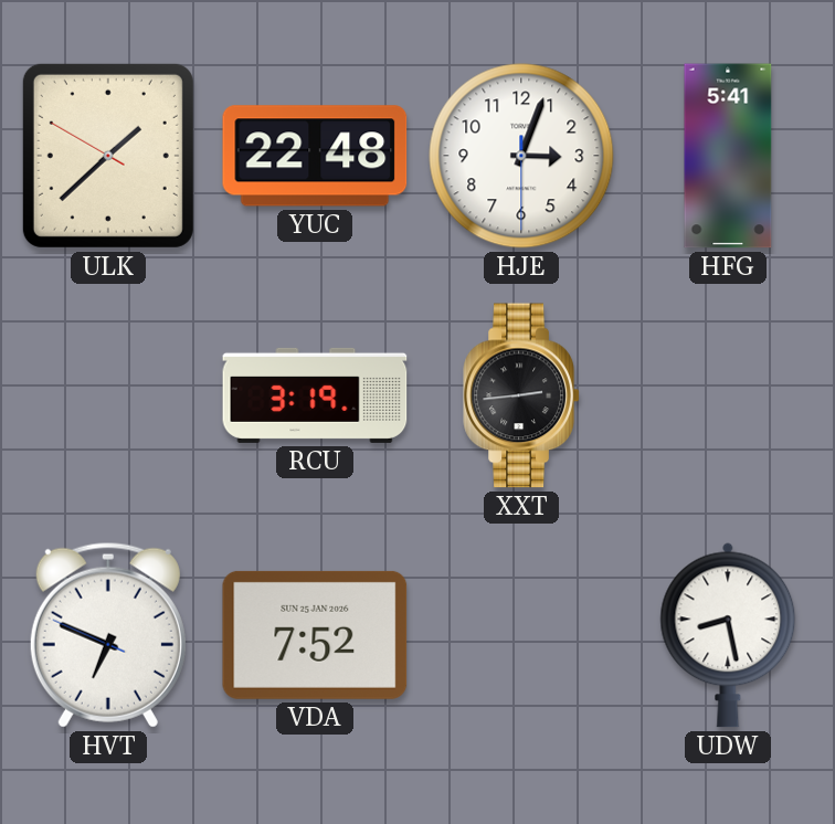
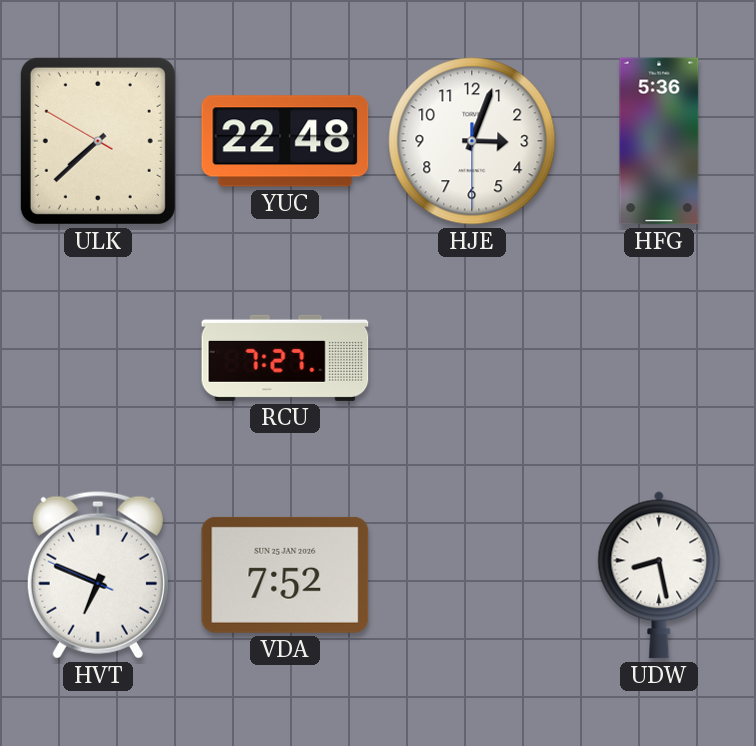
ULK: 1:37 -> 7:37
HFG: 5:41 -> 5:36
RCU: 3:19 -> 7:27
XXT: 2:44 -> none
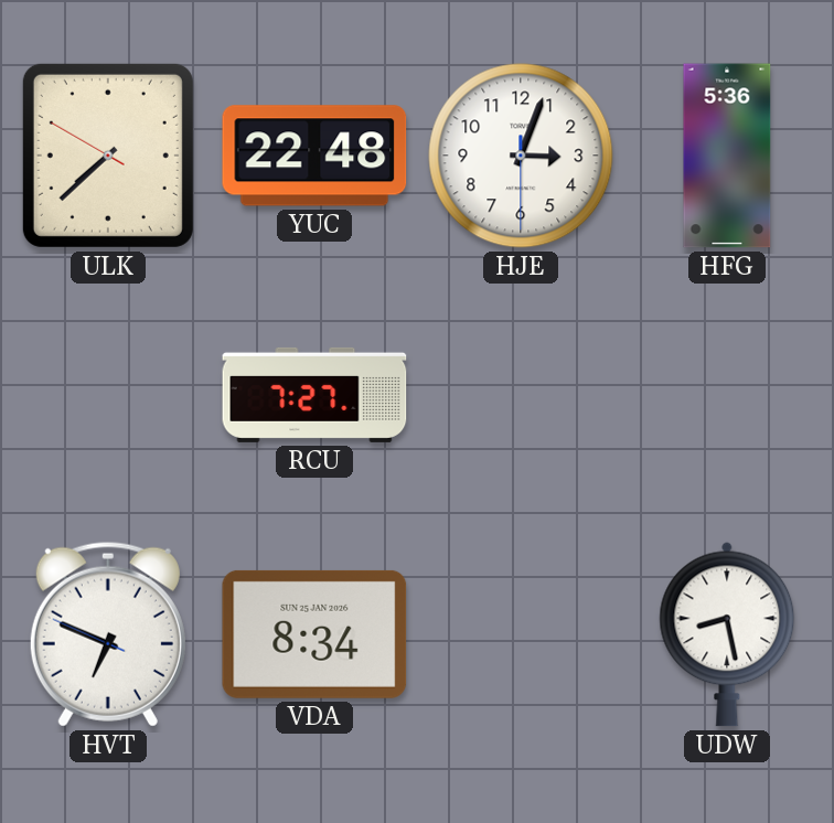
VDA: 7:52 -> 8:34
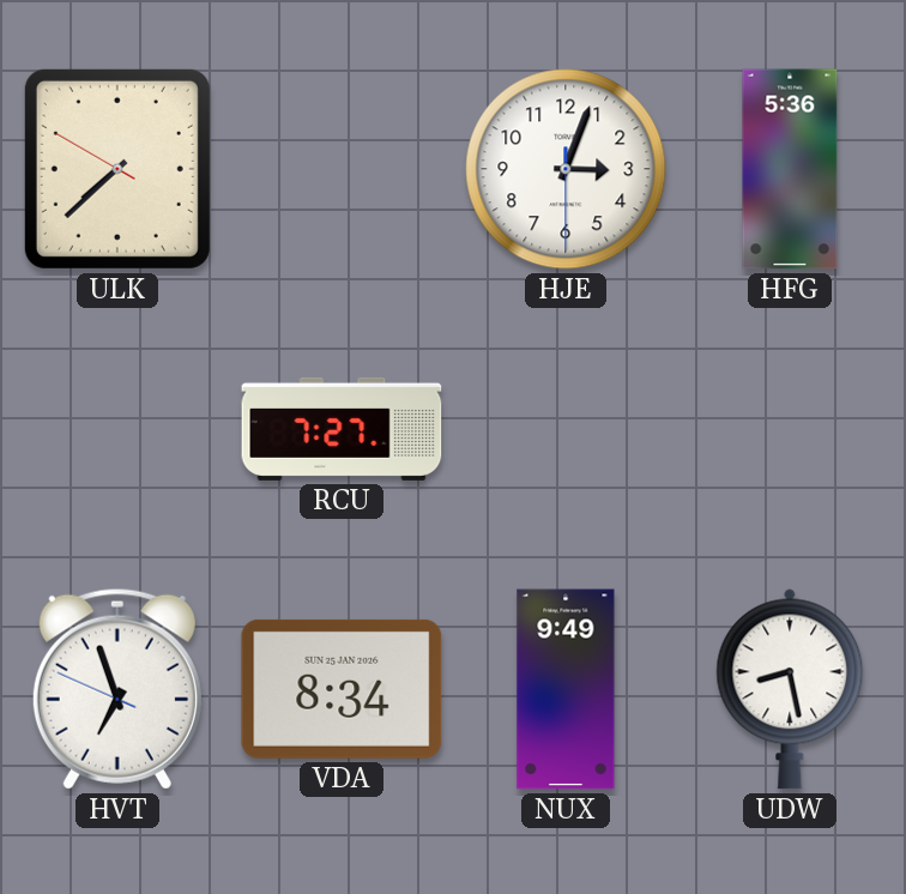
YUC: 22:48 -> none
HVT: 6:48 -> 6:56
NUX: none -> 9:49
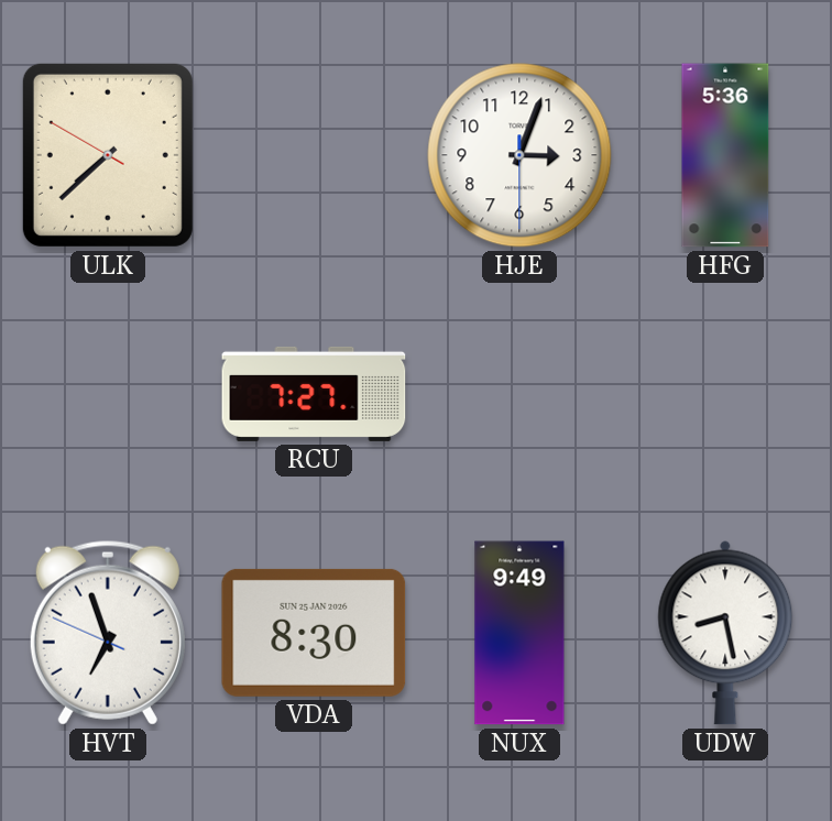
VDA: 8:34 -> 8:30
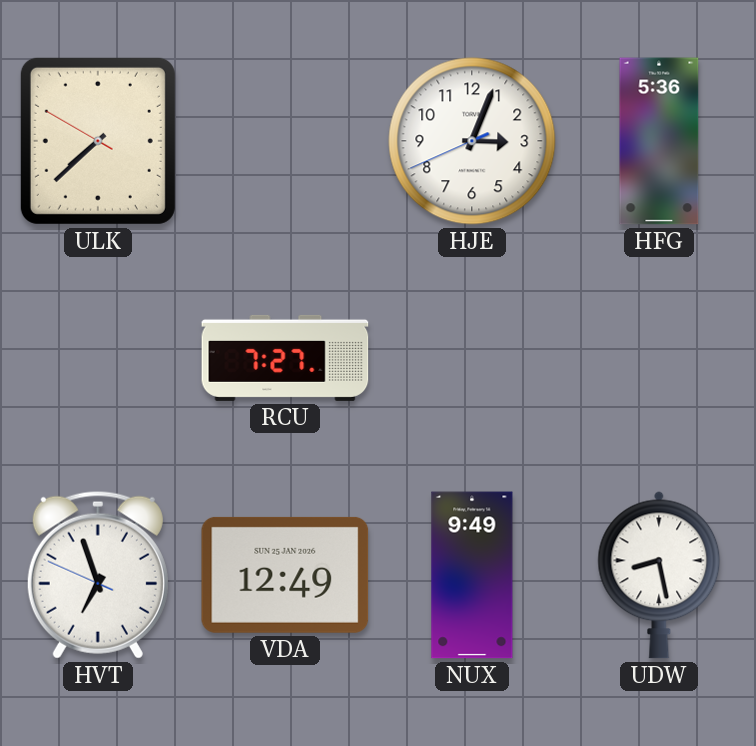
HJE: 3:03:30 -> 3:03:41
VDA: 8:30 -> 12:49
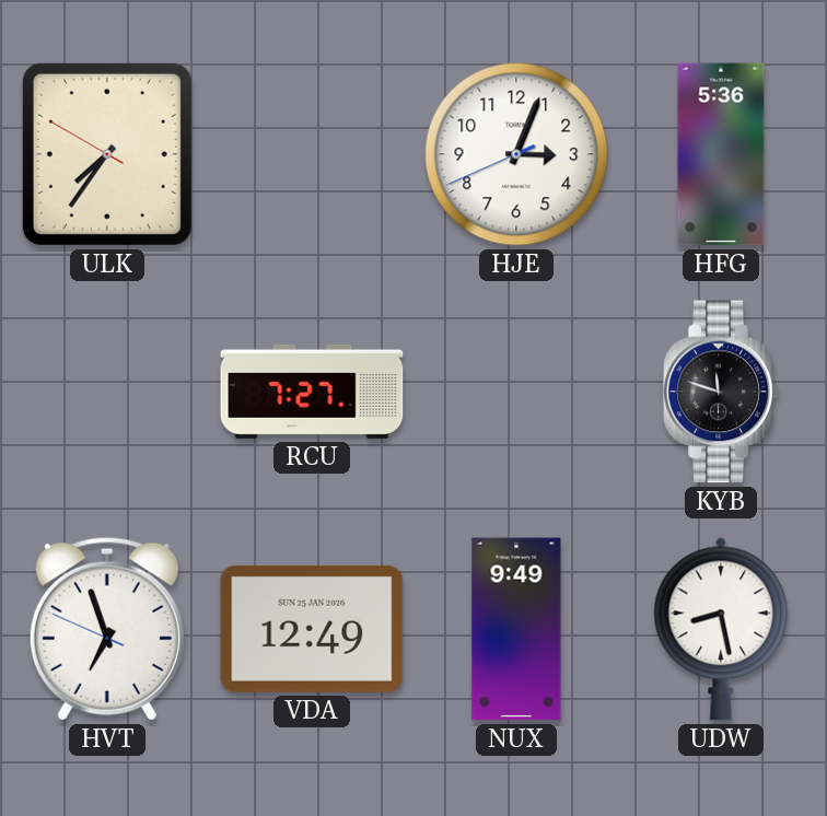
ULK: 7:37 -> 7:35
KYB: none -> 11:48
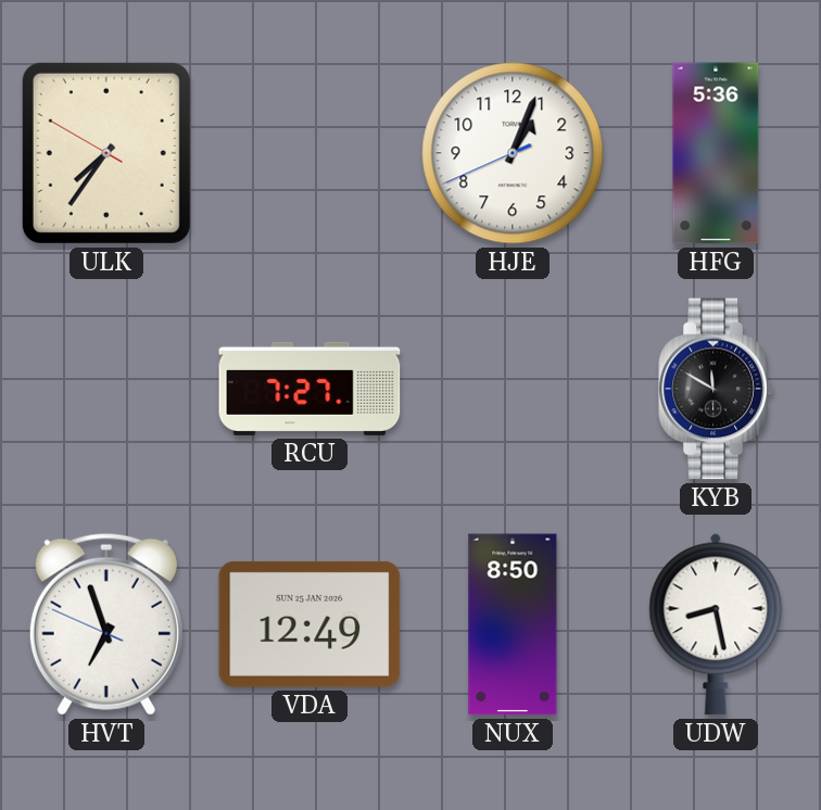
HJE: 3:03 -> 1:03
KYB: 11:48 -> 11:50
NUX: 9:49 -> 8:50
